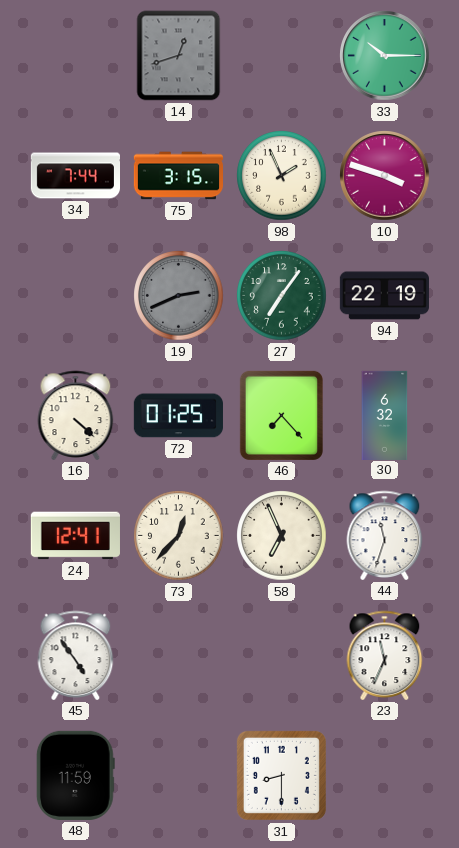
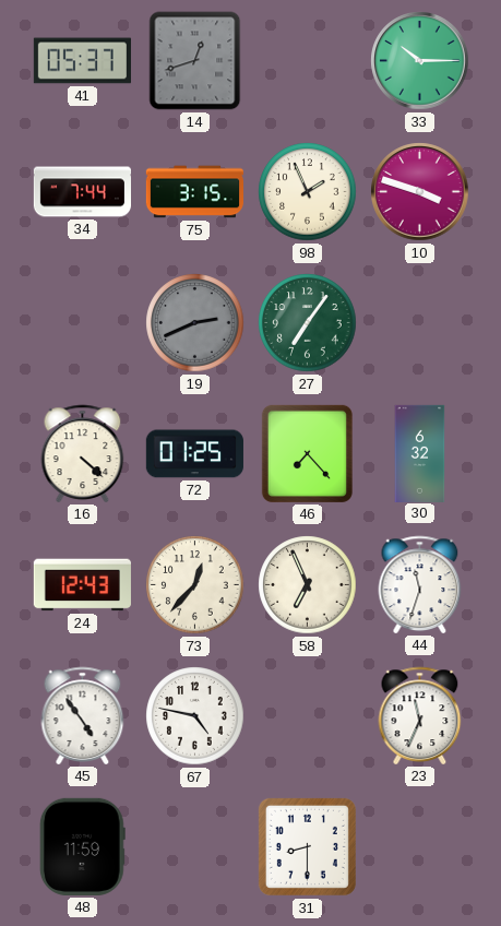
41: none -> 05:37
94: 22:19 -> none
24: 12:41 -> 12:43
67: none -> 4:47
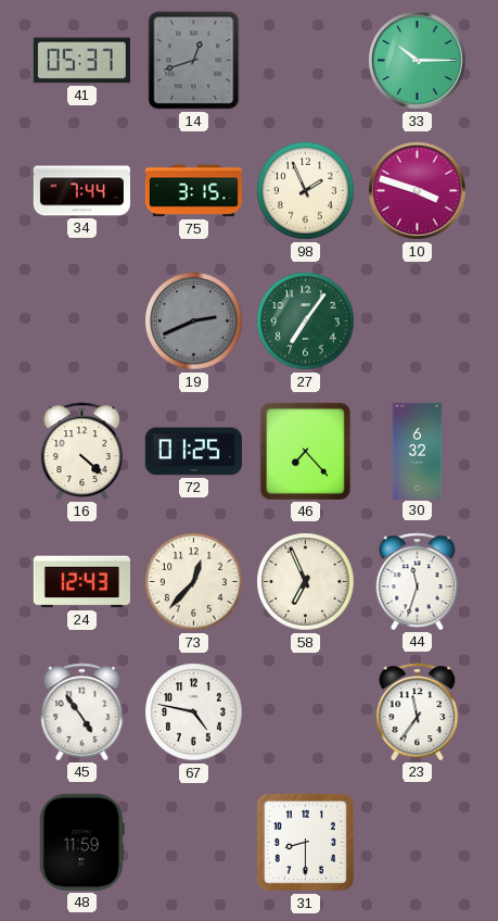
23: 11:34 -> 11:36
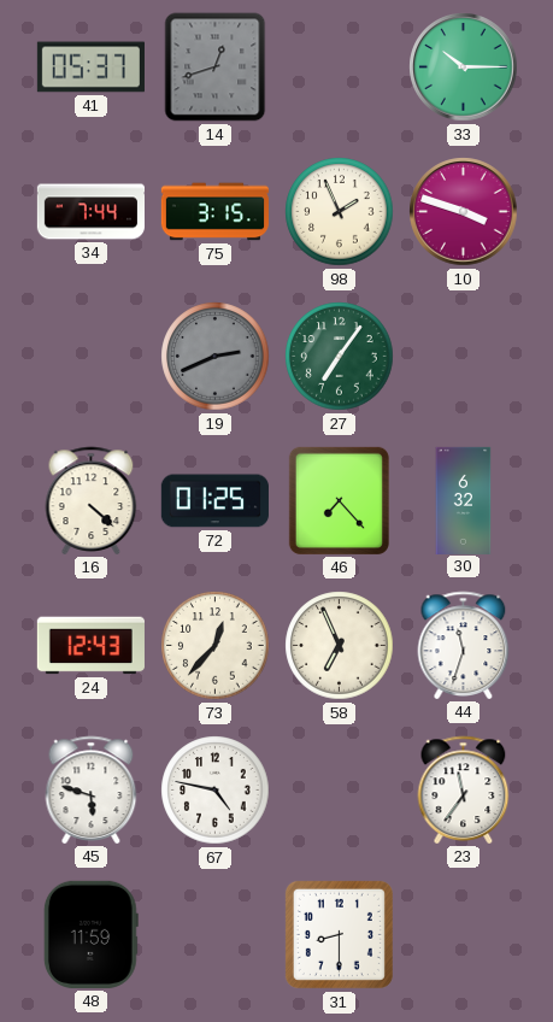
45: 4:54 -> 5:48
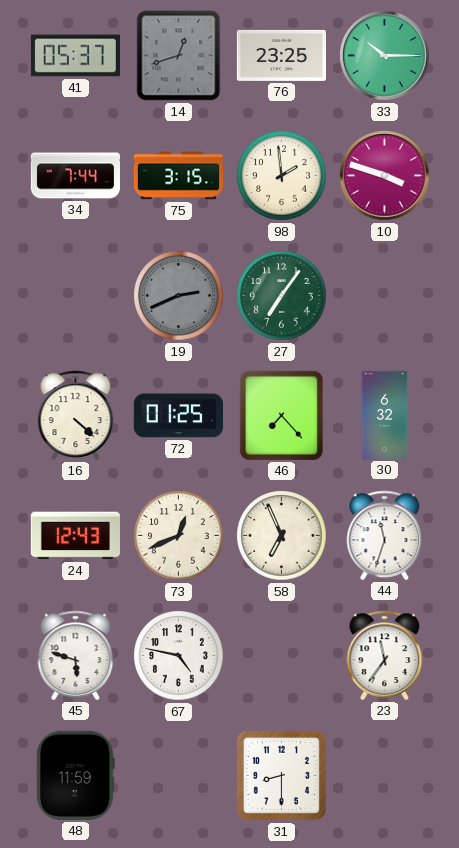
76: none -> 23:25
98: 1:56 -> 1:59
73: 12:37 -> 12:41
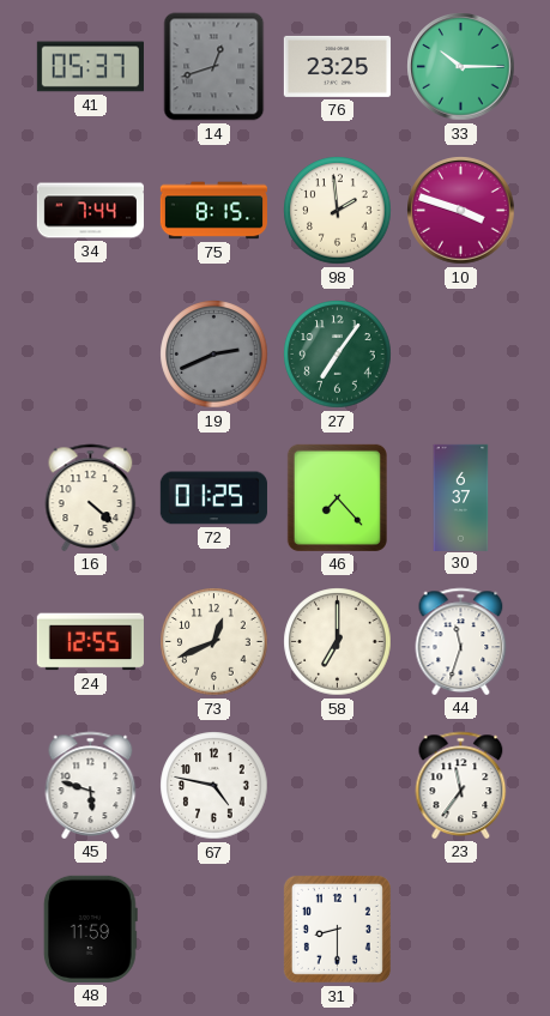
75: 3:15 -> 8:15
30: 6:32 -> 6:37
24: 12:43 -> 12:55
58: 6:56 -> 7:00
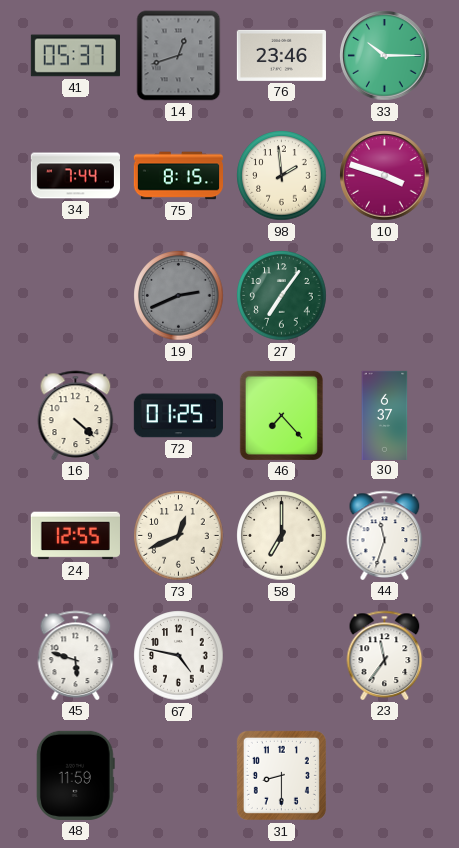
76: 23:25 -> 23:46
